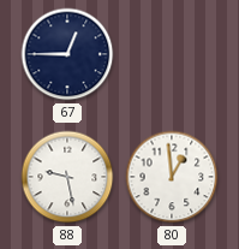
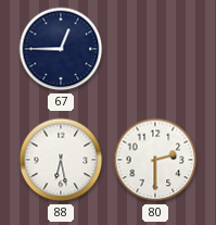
88: 9:28 -> 6:28
80: 12:59 -> 2:30
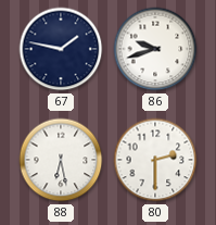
67: 12:45 -> 1:47
86: none -> 9:42
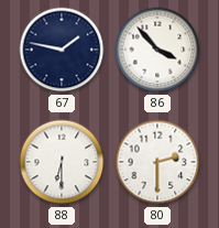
86: 9:42 -> 3:53
88: 6:28 -> 6:30
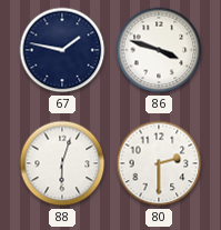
86: 3:53 -> 3:48
88: 6:30 -> 6:03
